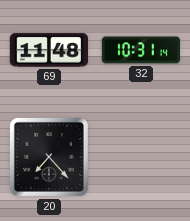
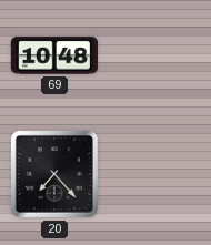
69: 11:48 -> 10:48
32: 10:31 -> none
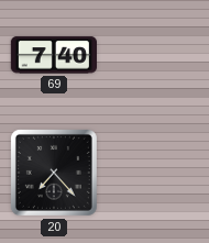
69: 10:48 -> 7:40
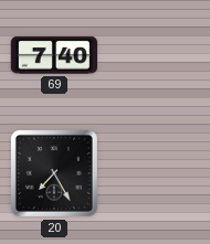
20: 7:23 -> 7:25
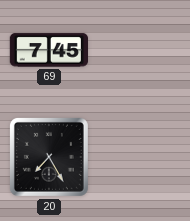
69: 7:40 -> 7:45
